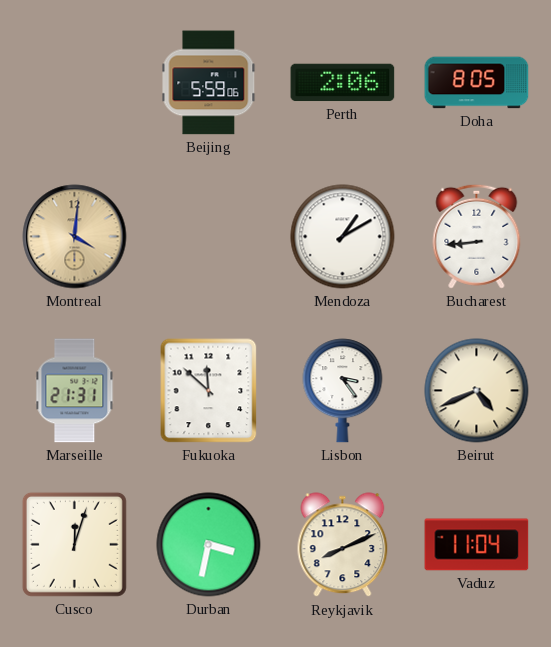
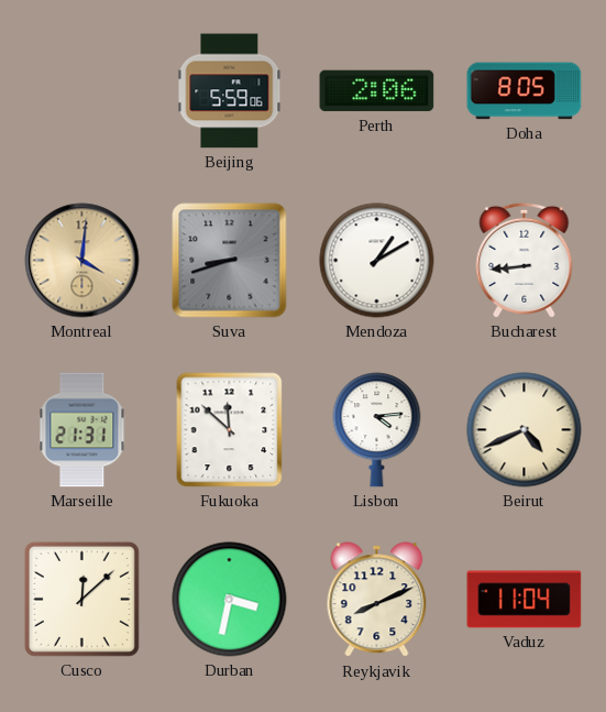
Suva: none -> 8:42
Lisbon: 3:24 -> 4:14
Cusco: 12:03 -> 12:08
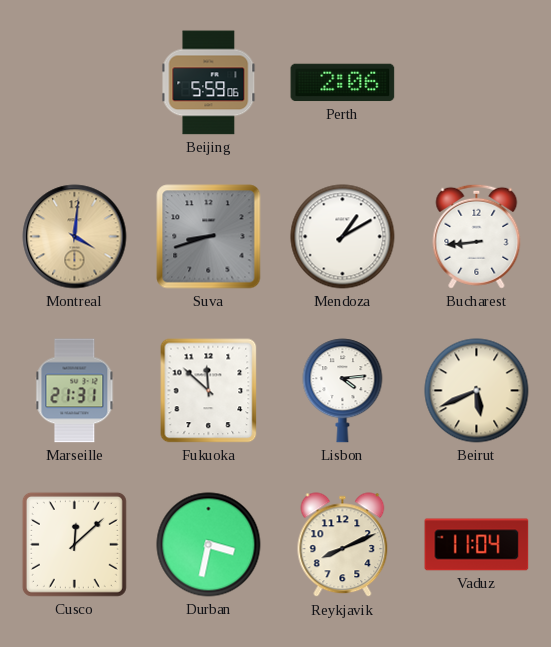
Doha: 8:05 -> none
Beirut: 4:41 -> 5:41
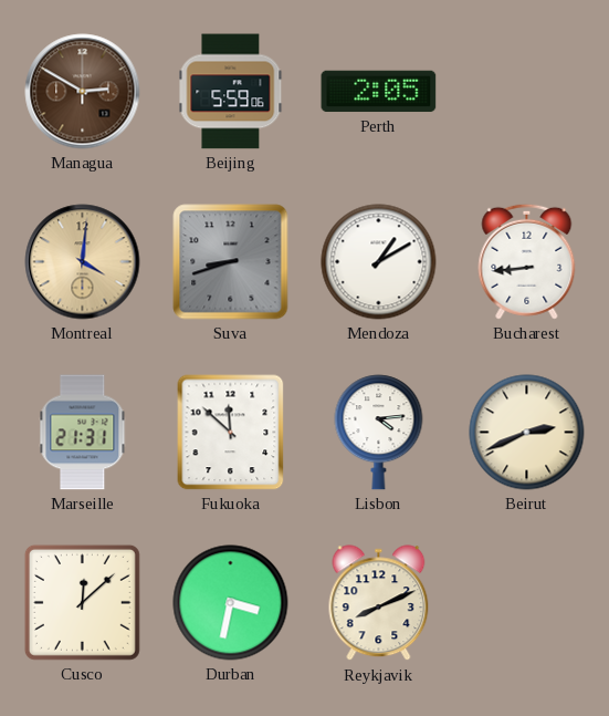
Managua: none -> 2:50
Perth: 2:06 -> 2:05
Beirut: 5:41 -> 2:41
Vaduz: 11:04 -> none
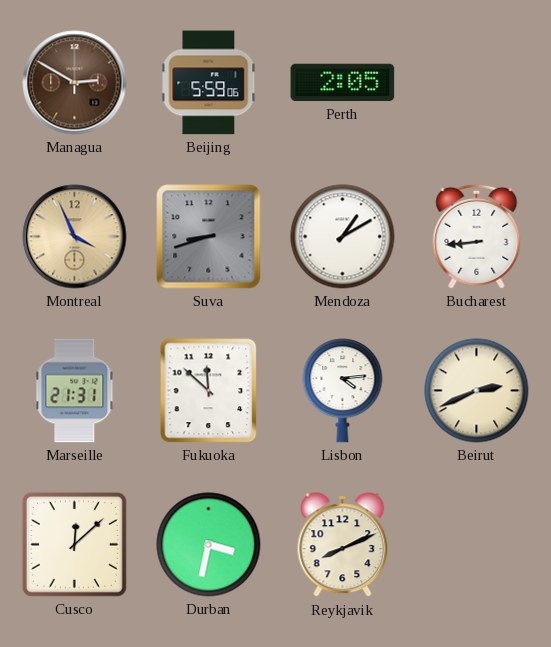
Montreal: 4:01 -> 3:56
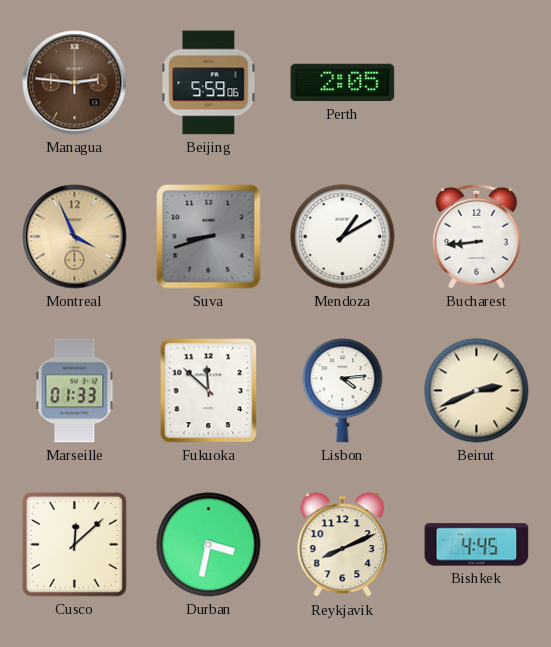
Managua: 2:50 -> 2:46
Marseille: 21:31 -> 01:33
Bishkek: none -> 4:45
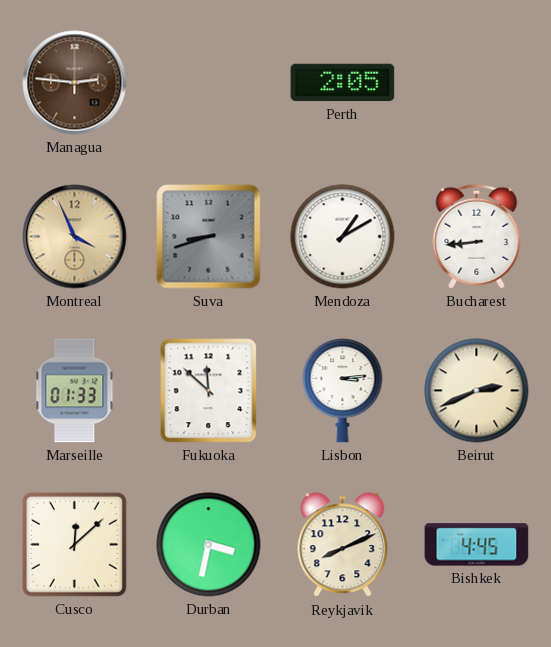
Beijing: 5:59 -> none
Lisbon: 4:14 -> 3:14
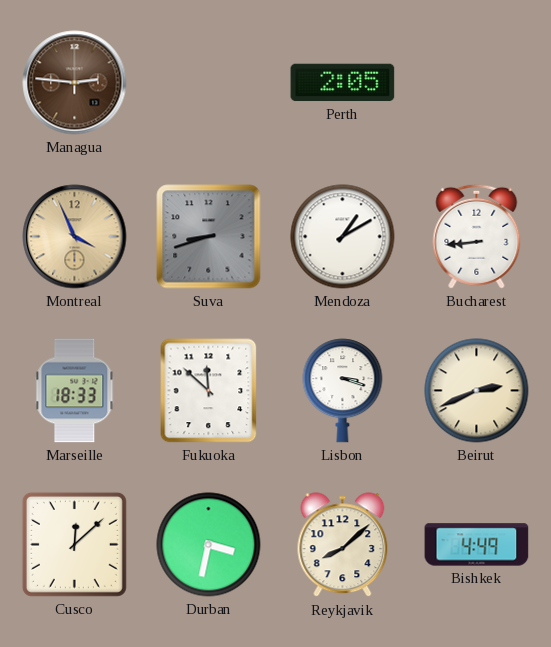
Marseille: 01:33 -> 18:33
Lisbon: 3:14 -> 3:18
Reykjavik: 8:11 -> 8:08
Bishkek: 4:45 -> 4:49
